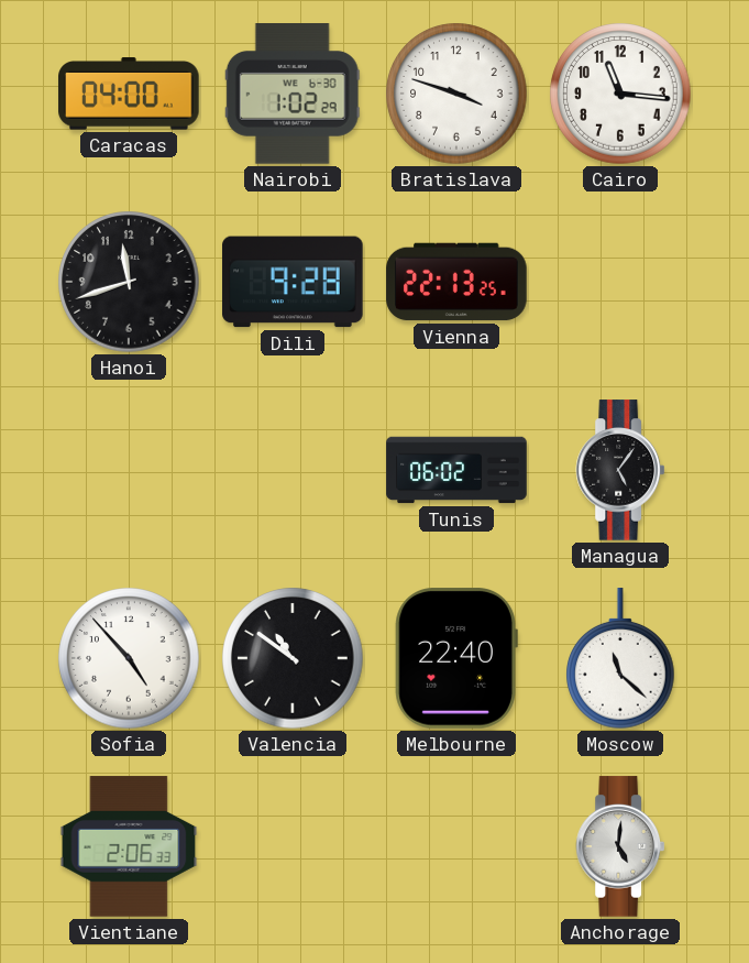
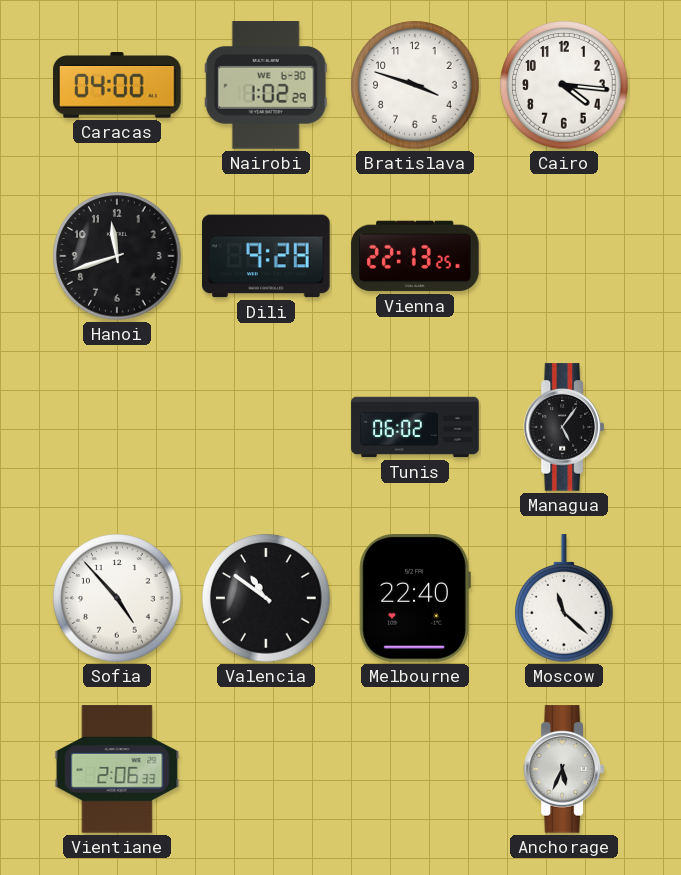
Cairo: 11:16 -> 4:16
Anchorage: 5:01 -> 5:34
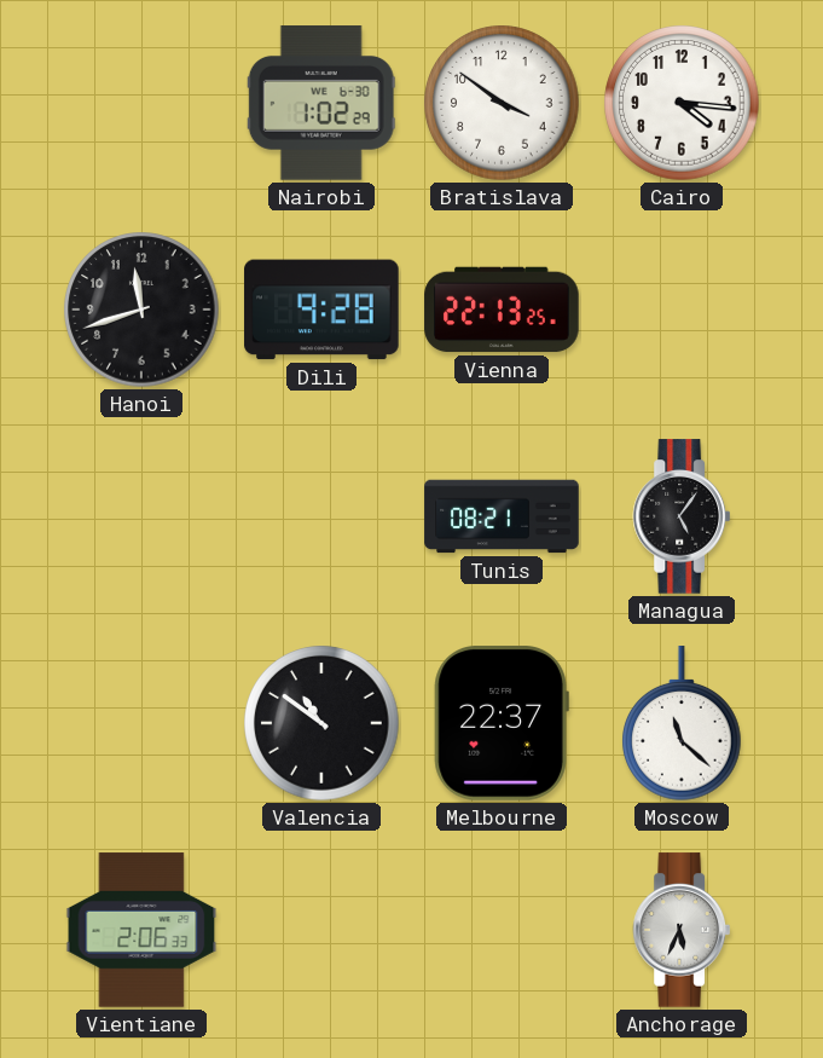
Caracas: 04:00 -> none
Bratislava: 3:48 -> 3:51
Tunis: 06:02 -> 08:21
Sofia: 4:53 -> none
Melbourne: 22:40 -> 22:37
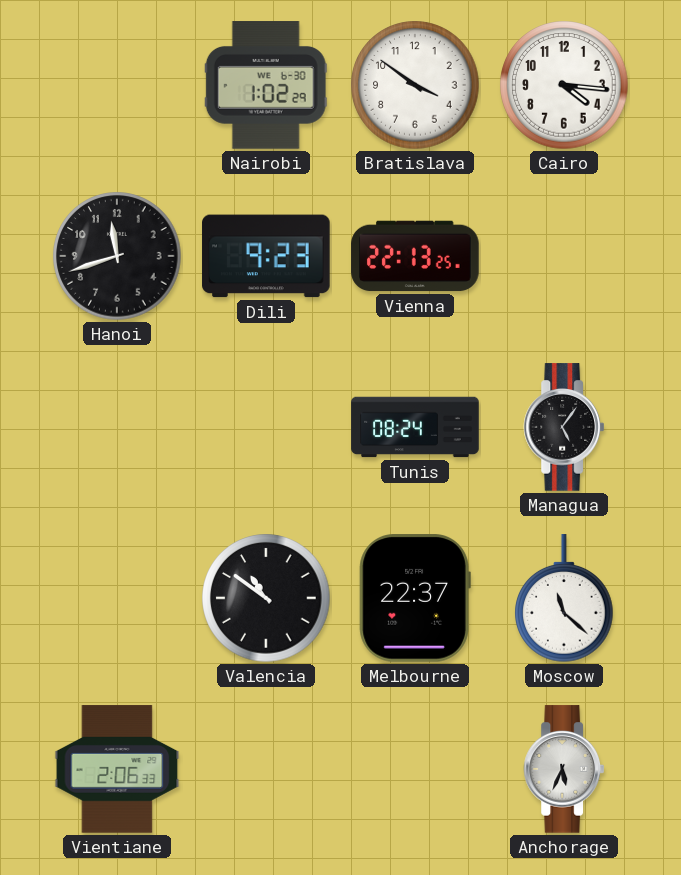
Dili: 9:28 -> 9:23
Tunis: 08:21 -> 08:24
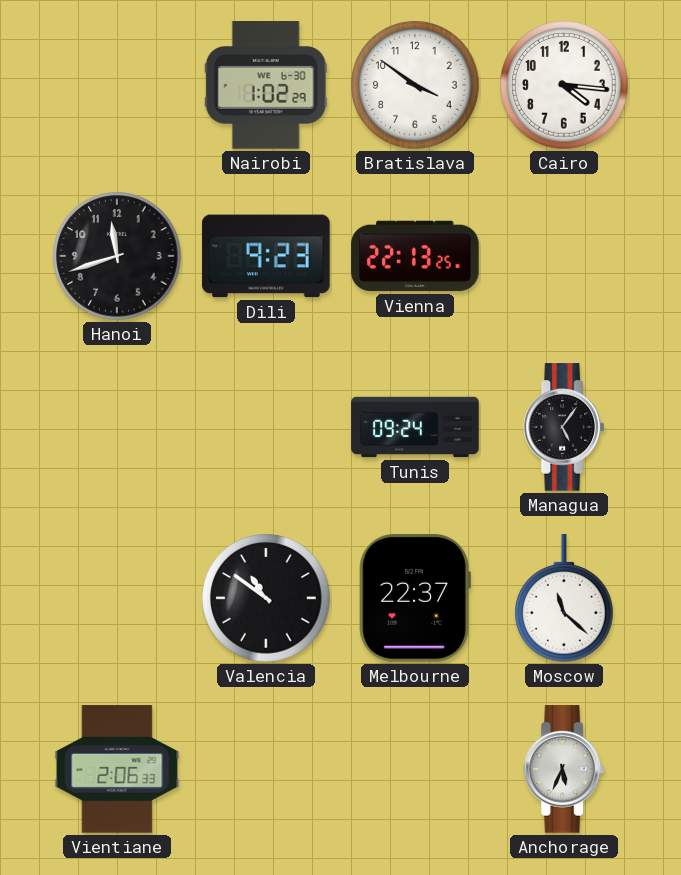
Tunis: 08:24 -> 09:24
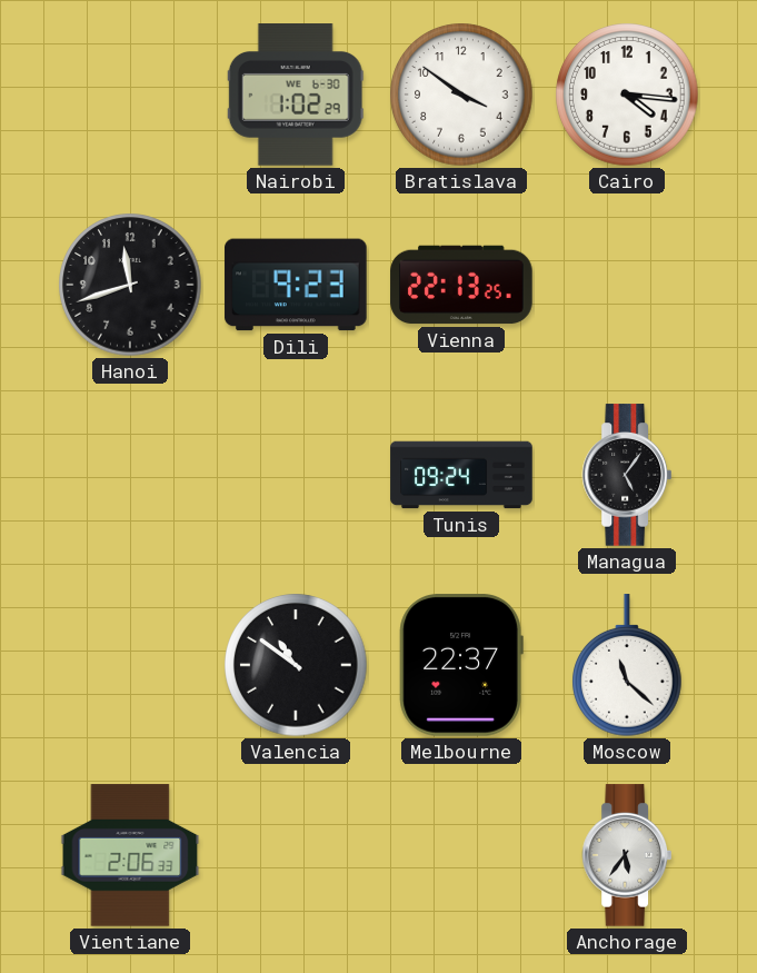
Anchorage: 5:34 -> 5:36
